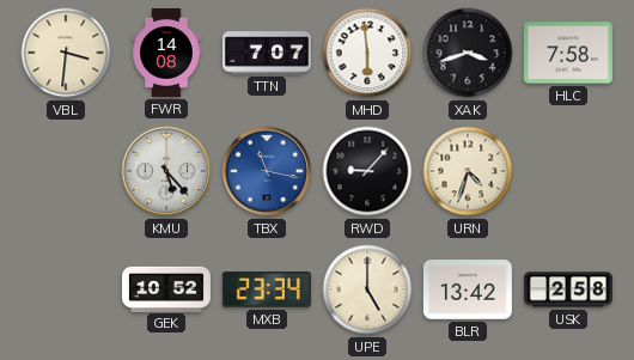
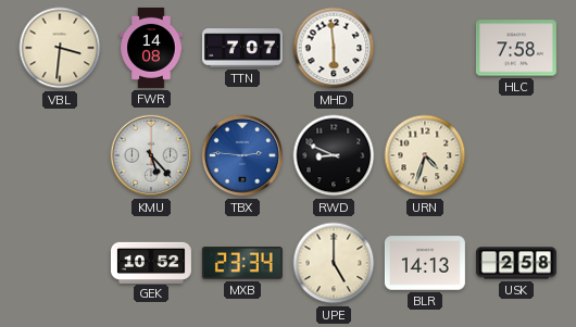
XAK: 3:42 -> none
TBX: 11:17 -> 2:46
RWD: 9:07 -> 8:49
BLR: 13:42 -> 14:13
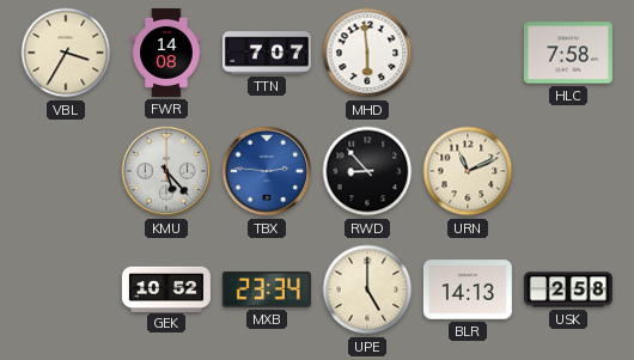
VBL: 3:31 -> 3:35
RWD: 8:49 -> 8:53
URN: 4:33 -> 11:11
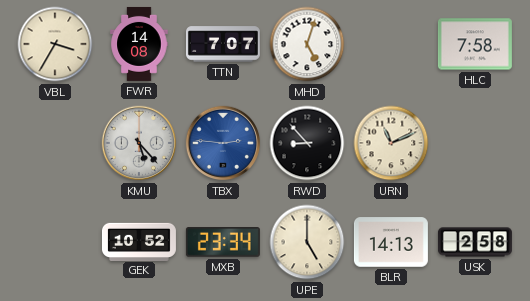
MHD: 5:59 -> 5:03
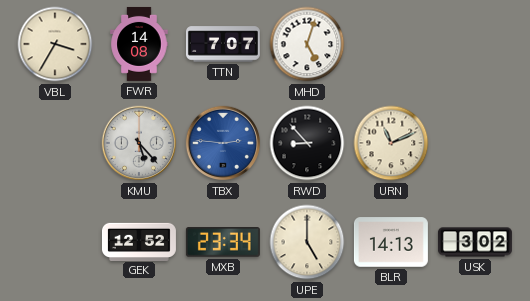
HLC: 7:58 -> none
GEK: 10:52 -> 12:52
USK: 2:58 -> 3:02
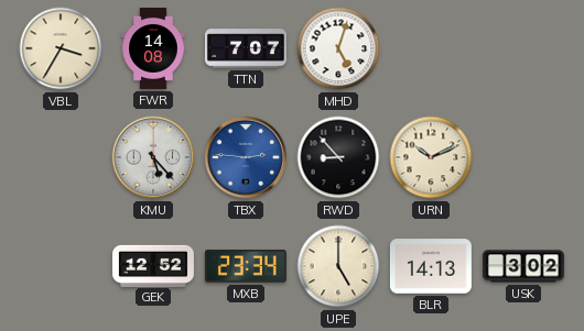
URN: 11:11 -> 10:11
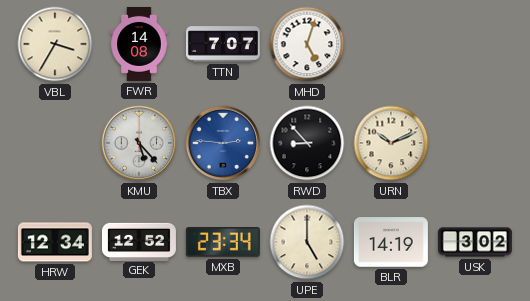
HRW: none -> 12:34
BLR: 14:13 -> 14:19
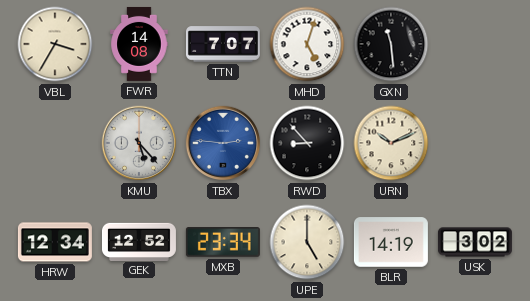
GXN: none -> 11:29
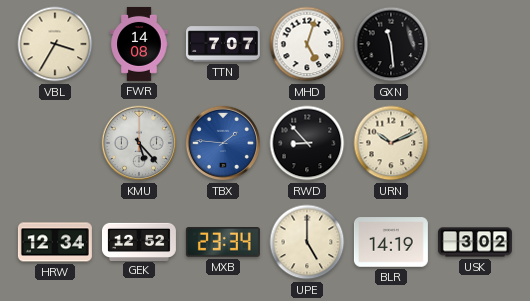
TBX: 2:46 -> 1:46
